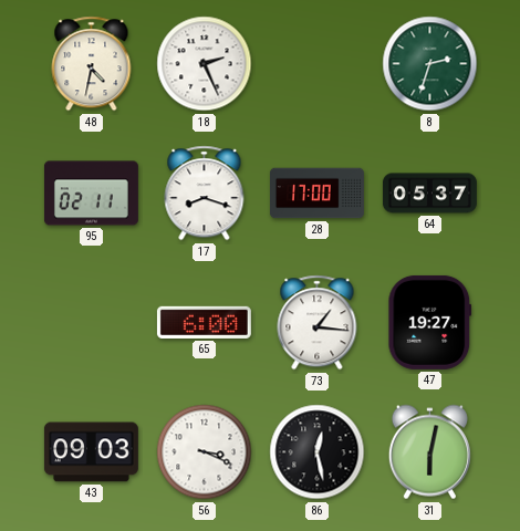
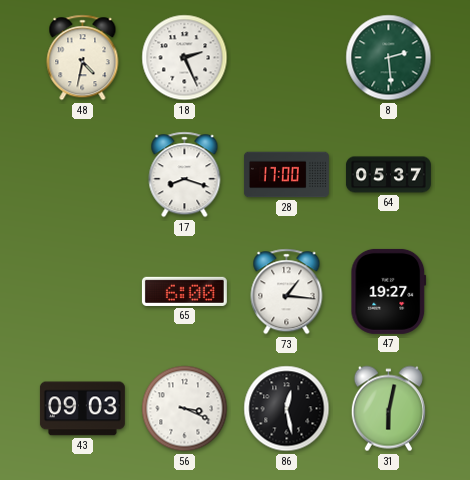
8: 2:33 -> 2:29
95: 02:11 -> none
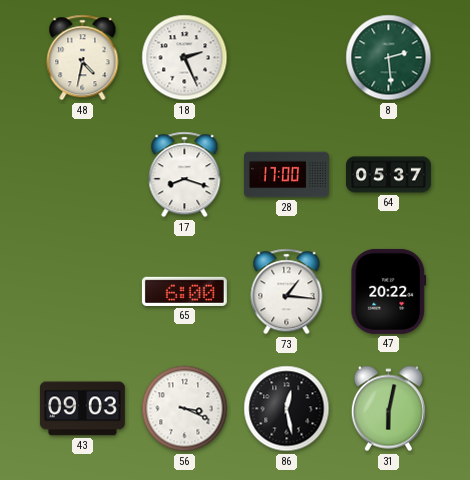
47: 19:27 -> 20:22
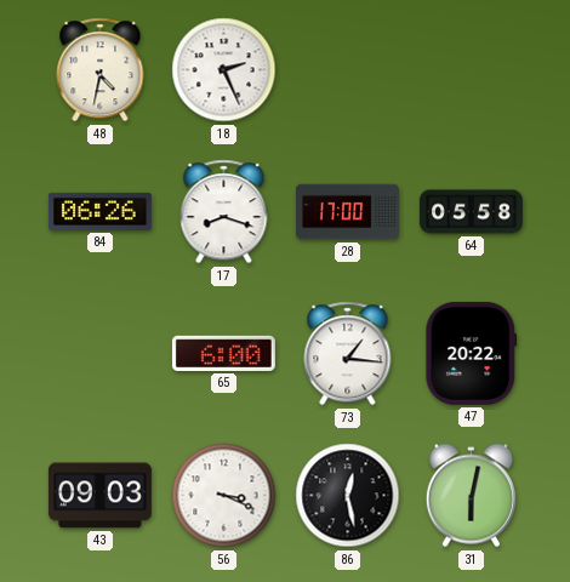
8: 2:29 -> none
84: none -> 06:26
64: 05:37 -> 05:58
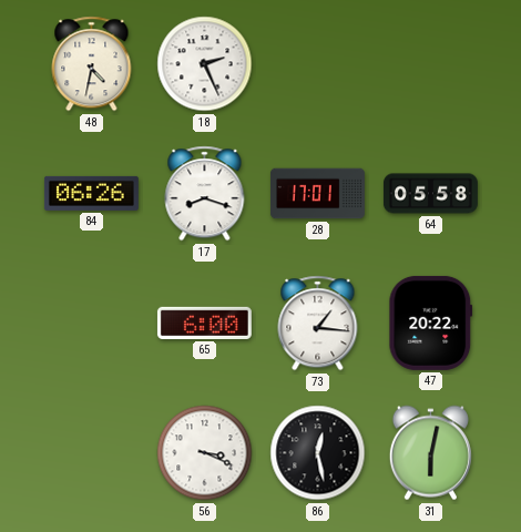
28: 17:00 -> 17:01
43: 09:03 -> none
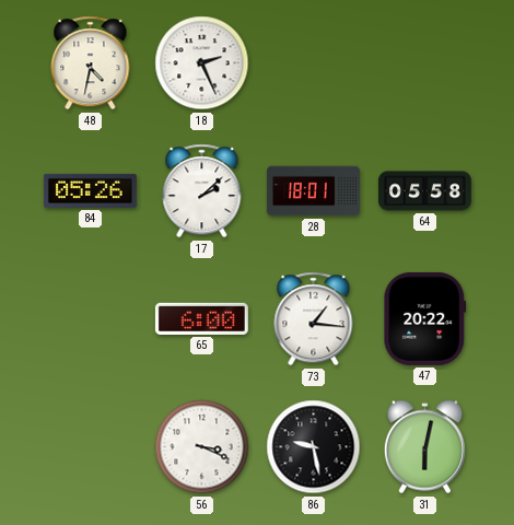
84: 06:26 -> 05:26
17: 8:18 -> 2:08
28: 17:01 -> 18:01
86: 12:28 -> 9:28
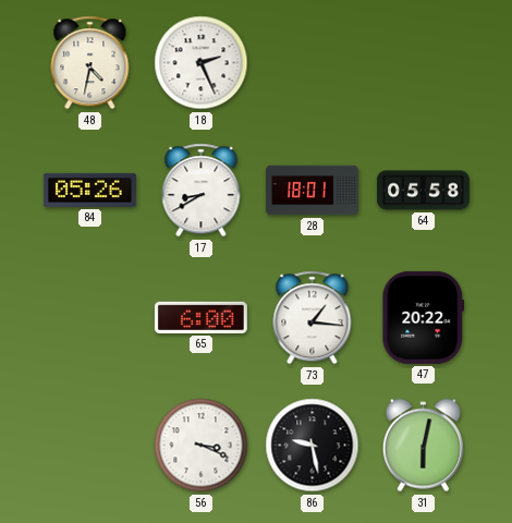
17: 2:08 -> 8:40
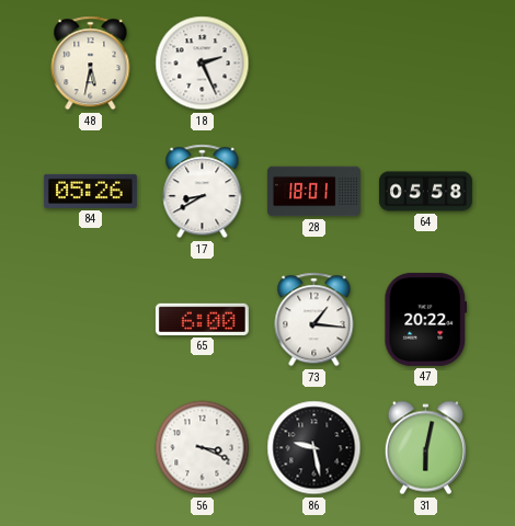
48: 4:32 -> 5:32
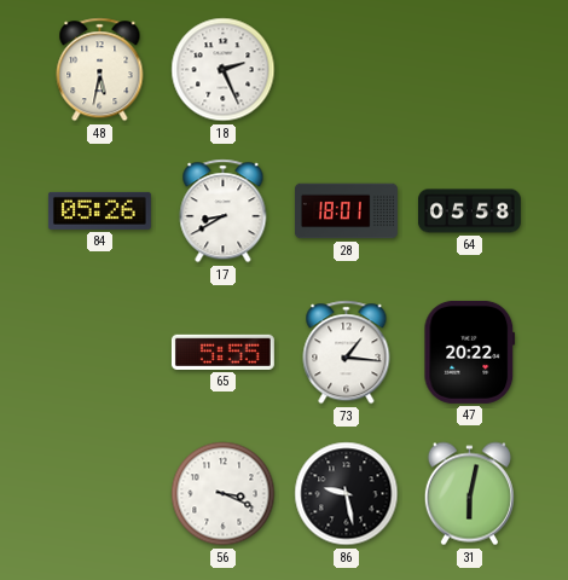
65: 6:00 -> 5:55
